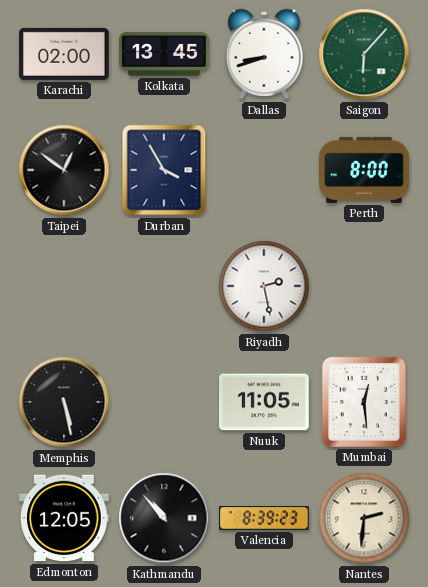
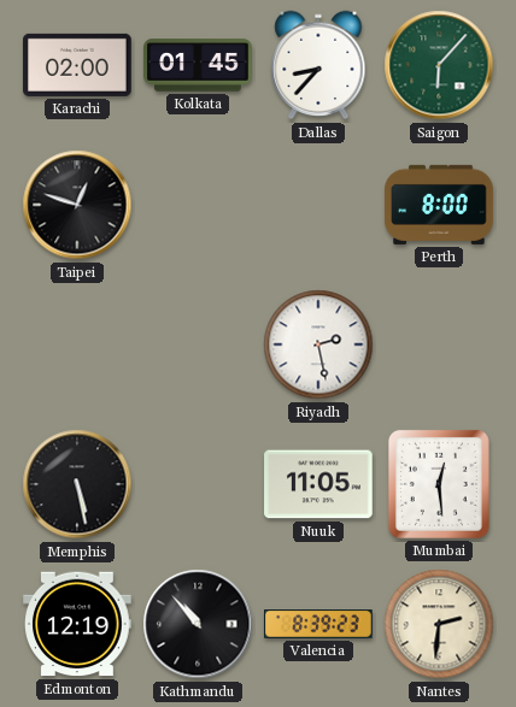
Kolkata: 13:45 -> 01:45
Dallas: 8:42 -> 8:37
Taipei: 12:51 -> 12:48
Durban: 3:55 -> none
Edmonton: 12:05 -> 12:19
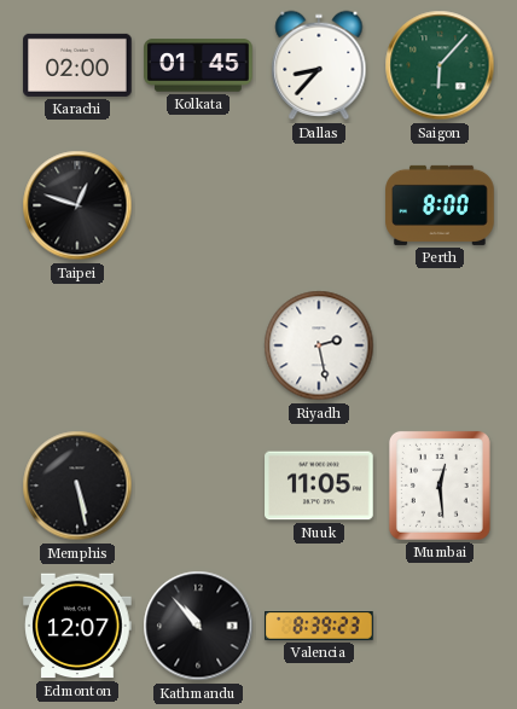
Edmonton: 12:19 -> 12:07
Nantes: 2:31 -> none
